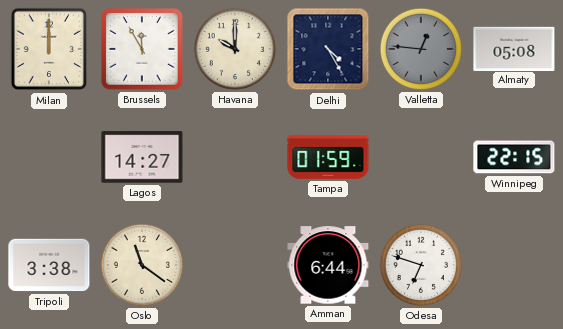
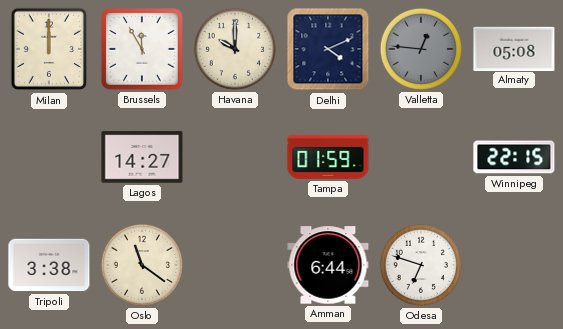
Delhi: 4:25 -> 4:11
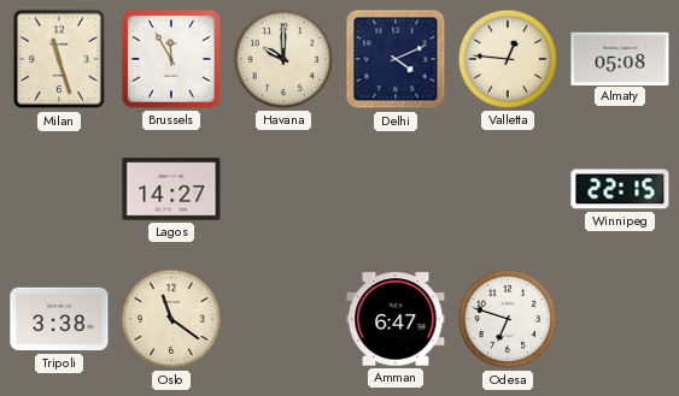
Milan: 12:00 -> 11:27
Valletta dial: grey -> cream
Tampa: 01:59 -> none
Amman: 6:44 -> 6:47
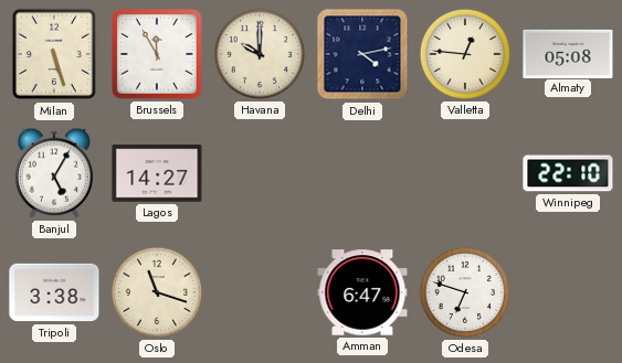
Milan: 11:27 -> 5:27
Delhi: 4:11 -> 4:13
Banjul: none -> 5:05
Winnipeg: 22:15 -> 22:10
Oslo: 11:21 -> 11:18
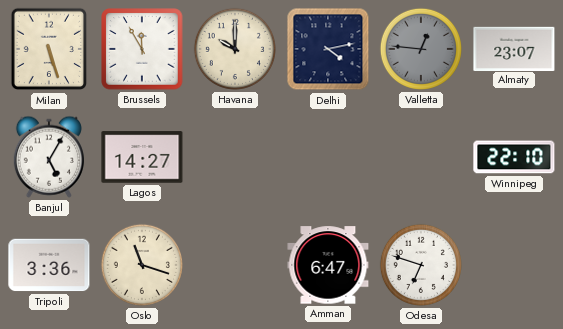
Valletta dial: cream -> grey
Almaty: 05:08 -> 23:07
Tripoli: 3:38 -> 3:36
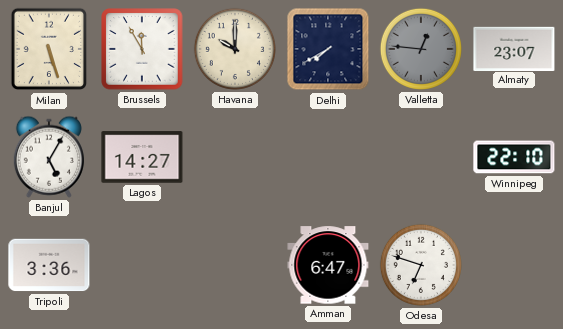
Delhi: 4:13 -> 7:40
Oslo: 11:18 -> none
